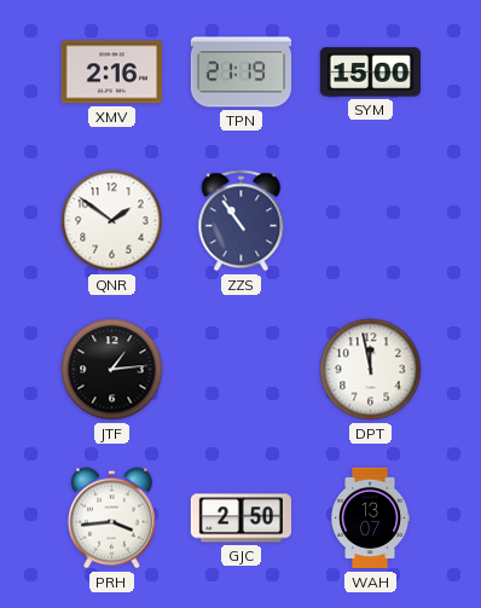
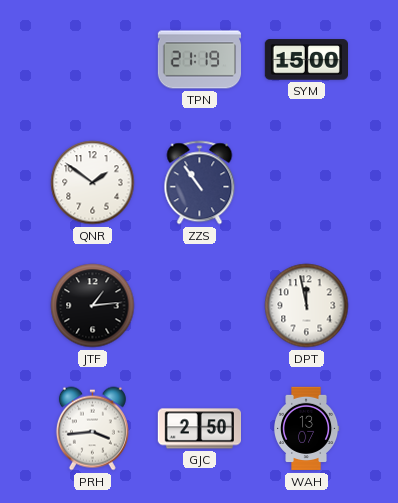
XMV: 2:16 -> none
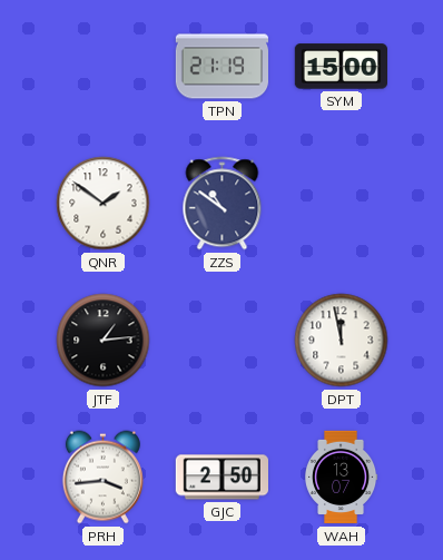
ZZS: 10:54 -> 10:51
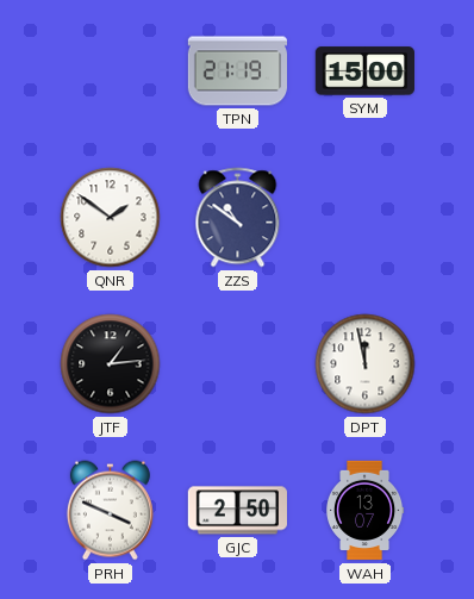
PRH: 3:44 -> 3:49
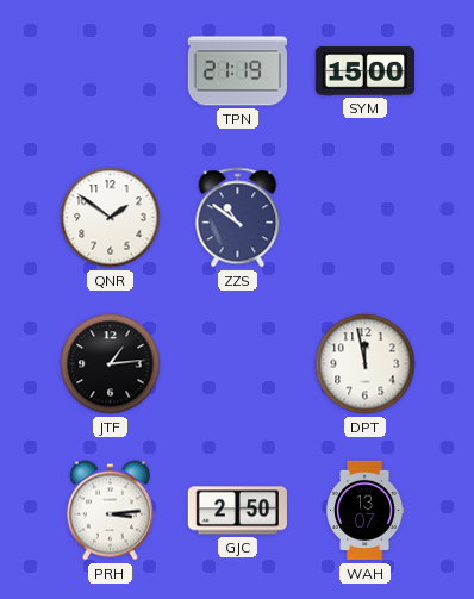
PRH: 3:49 -> 3:14
